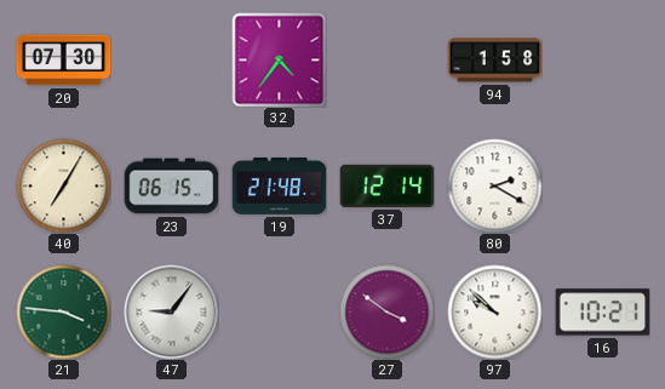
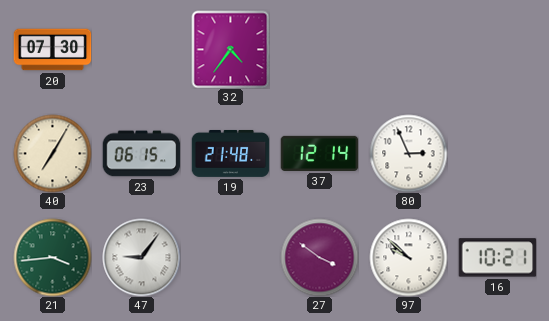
94: 1:58 -> none
80: 2:20 -> 2:56
21: 3:46 -> 3:44
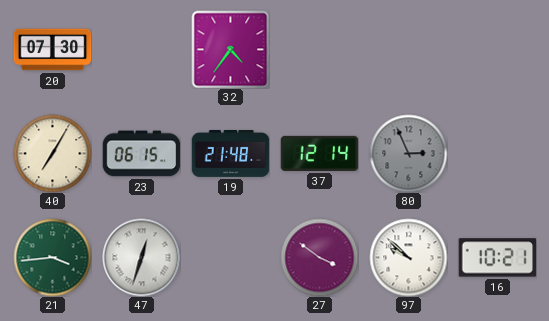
80 dial: white -> grey
47: 9:06 -> 12:33
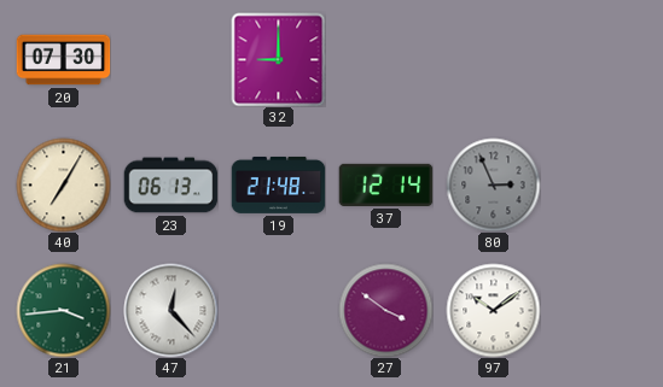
32: 4:36 -> 9:00
23: 06:15 -> 06:13
47: 12:33 -> 12:23
97: 9:52 -> 10:09
16: 10:21 -> none
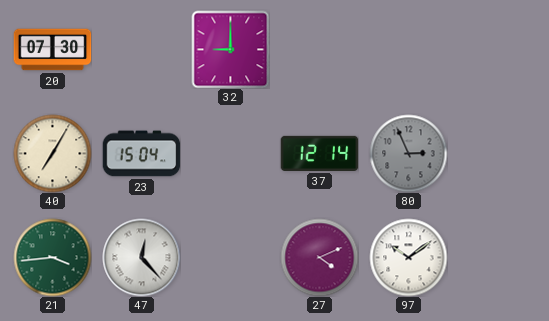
23: 06:13 -> 15:04
19: 21:48 -> none
27: 3:51 -> 4:11
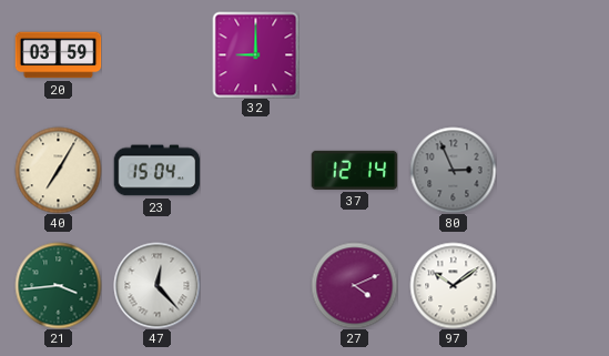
20: 07:30 -> 03:59
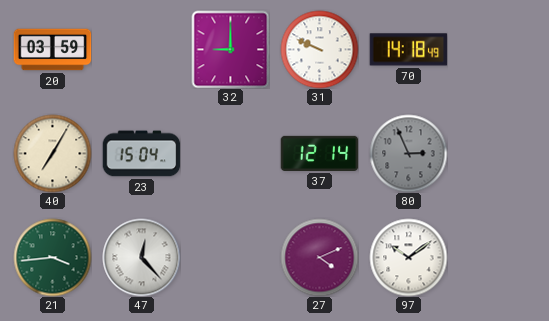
31: none -> 9:49
70: none -> 14:18
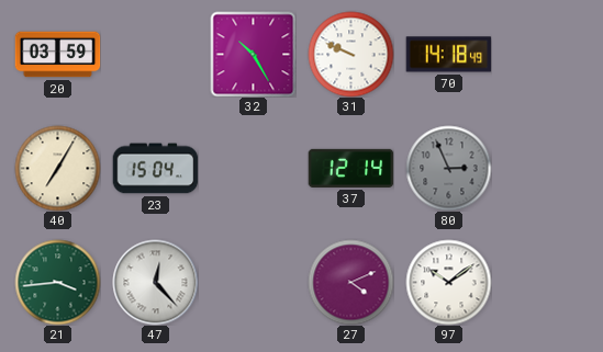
32: 9:00 -> 10:25
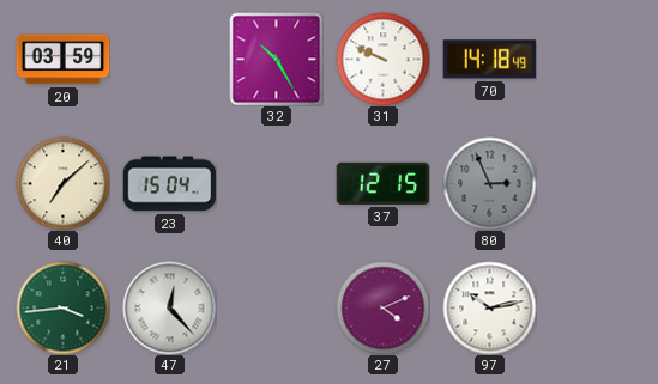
40: 7:05 -> 7:08
37: 12:14 -> 12:15
97: 10:09 -> 10:13
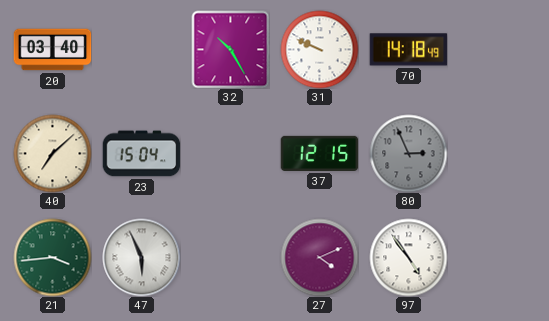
20: 03:59 -> 03:40
47: 12:23 -> 5:56
97: 10:13 -> 4:54
